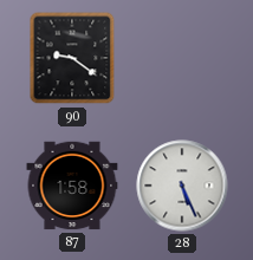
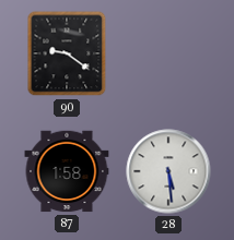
28: 5:26 -> 5:29
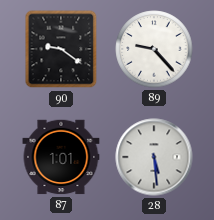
89: none -> 9:23
87: 1:58 -> 1:01
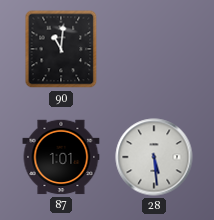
90: 9:21 -> 11:01
89: 9:23 -> none
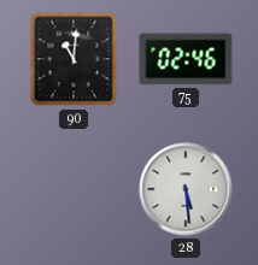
75: none -> 02:46
87: 1:01 -> none
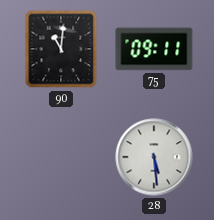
75: 02:46 -> 09:11
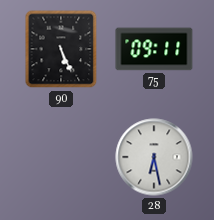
90: 11:01 -> 5:26
28: 5:29 -> 6:28
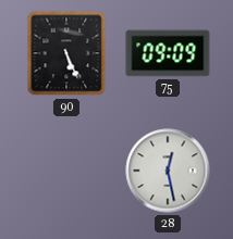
75: 09:11 -> 09:09
28: 6:28 -> 12:28
